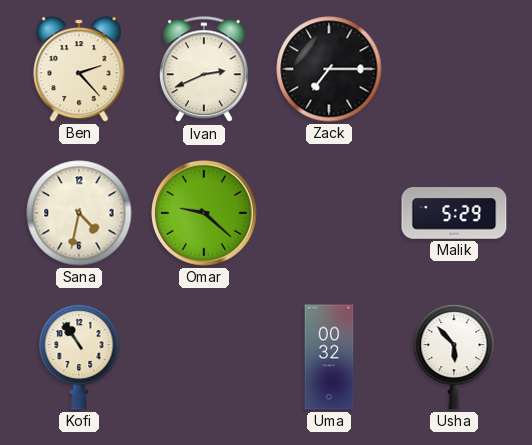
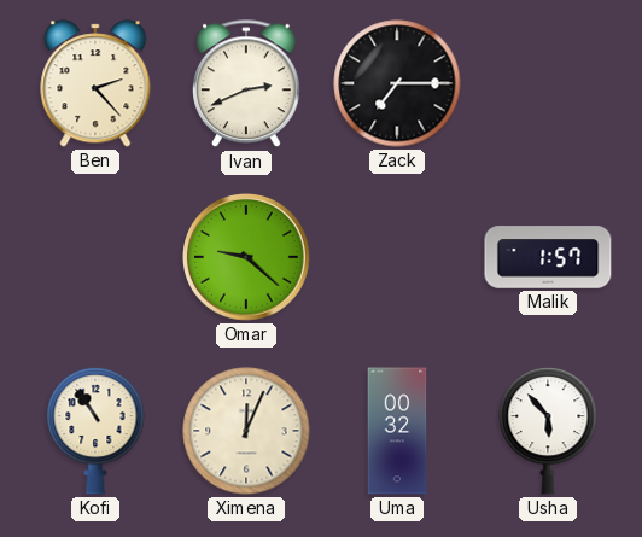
Sana: 4:32 -> none
Malik: 5:29 -> 1:57
Ximena: none -> 12:04
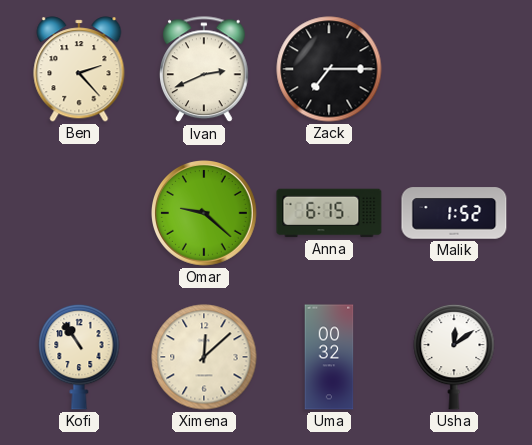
Anna: none -> 6:15
Malik: 1:57 -> 1:52
Ximena: 12:04 -> 12:08
Usha: 5:53 -> 12:09
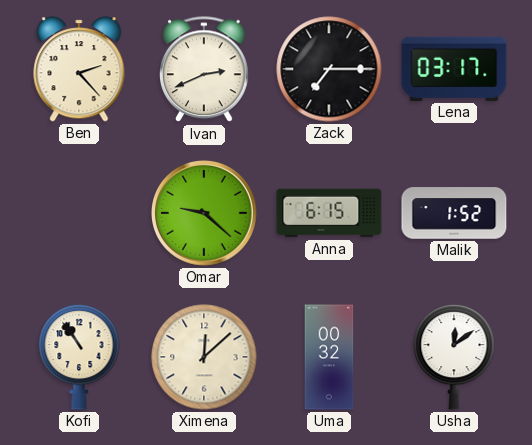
Lena: none -> 03:17
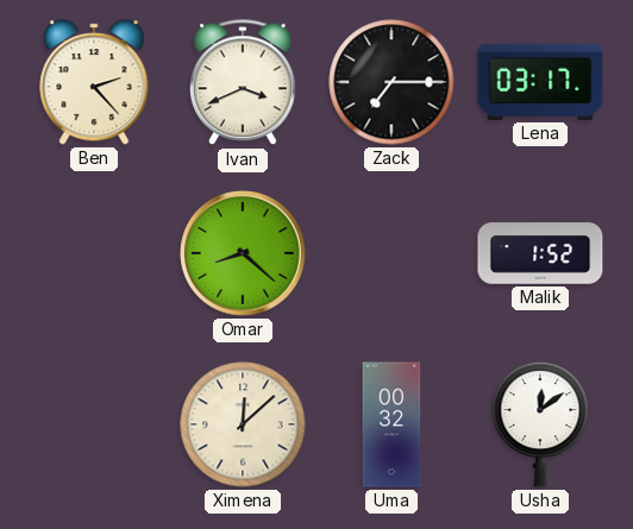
Ivan: 2:41 -> 3:41
Omar: 9:22 -> 8:22
Anna: 6:15 -> none
Kofi: 10:54 -> none
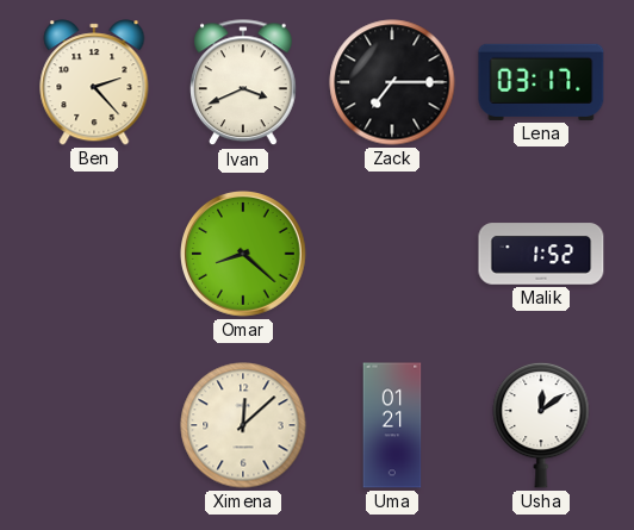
Uma: 00:32 -> 01:21
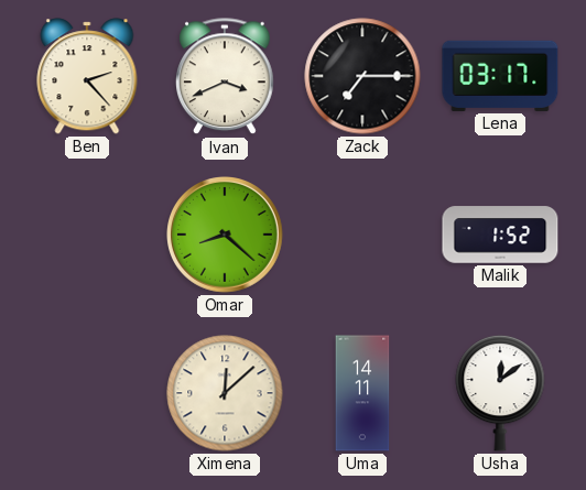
Uma: 01:21 -> 14:11
